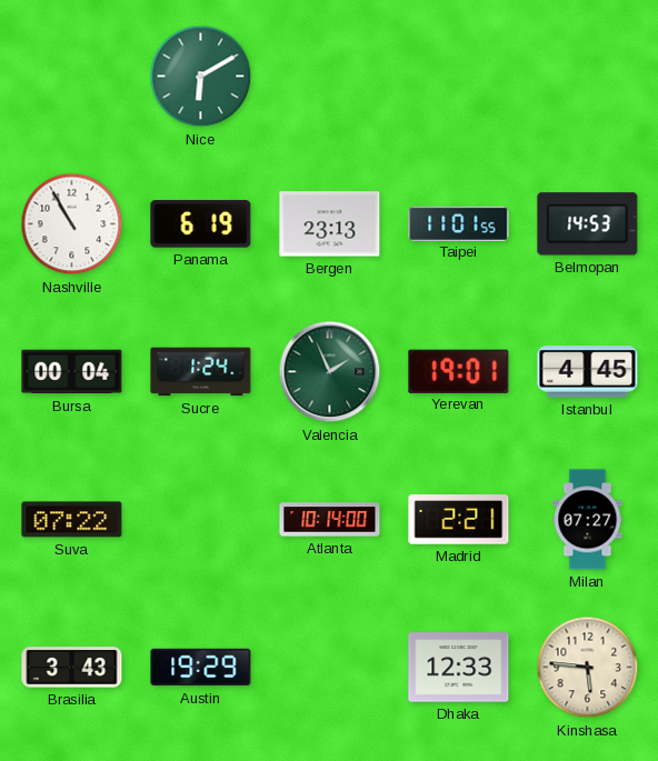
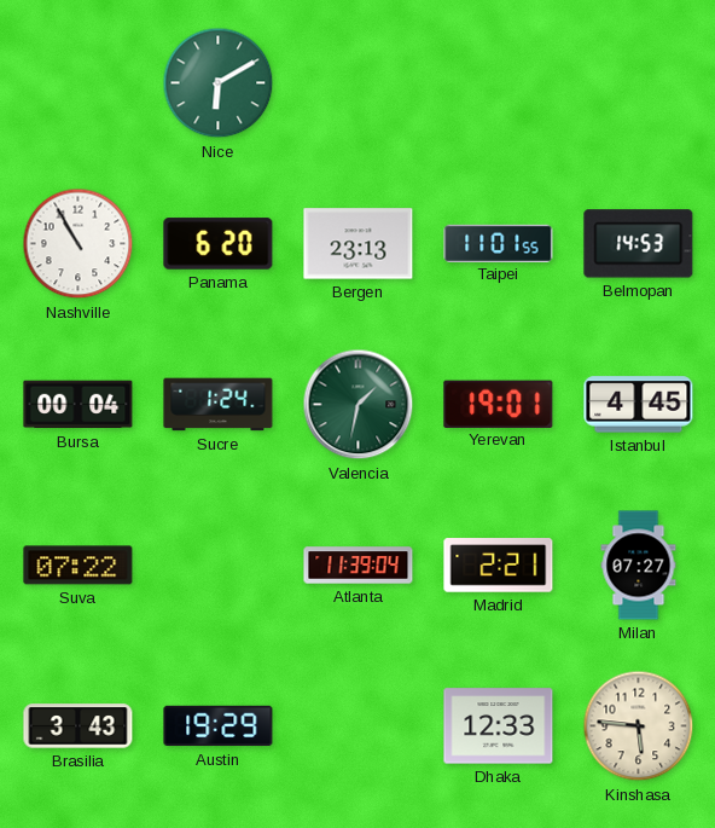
Panama: 6:19 -> 6:20
Valencia: 1:56 -> 1:32
Atlanta: 10:14 -> 11:39
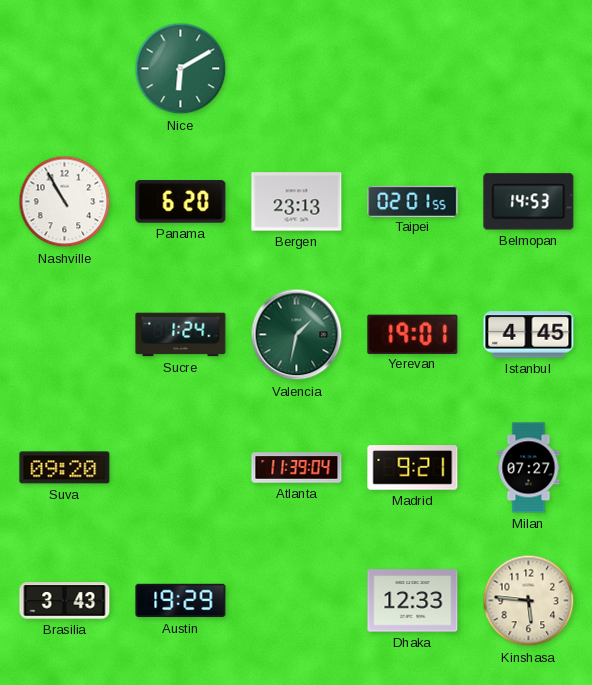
Taipei: 11:01 -> 02:01
Bursa: 00:04 -> none
Suva: 07:22 -> 09:20
Madrid: 2:21 -> 9:21
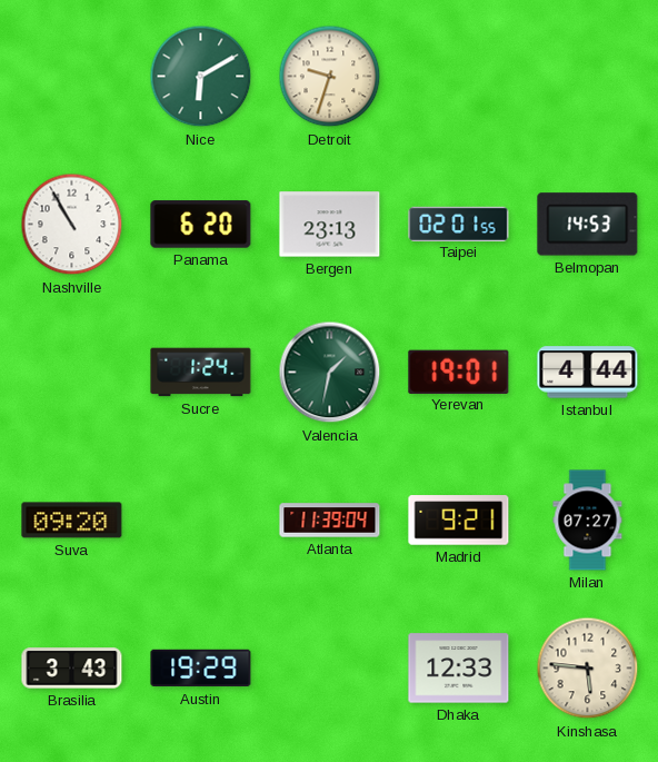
Detroit: none -> 9:33
Istanbul: 4:45 -> 4:44
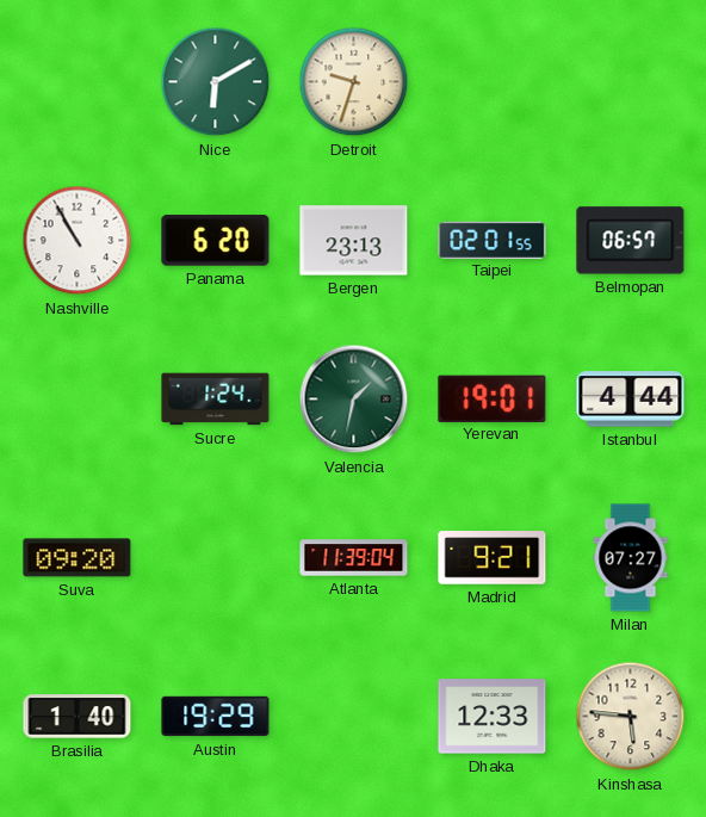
Belmopan: 14:53 -> 06:57
Brasilia: 3:43 -> 1:40
